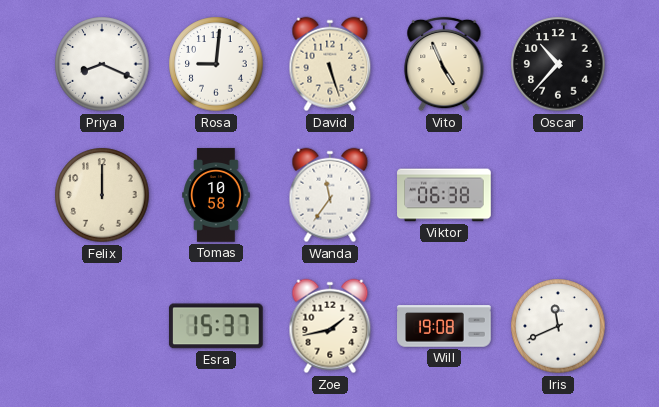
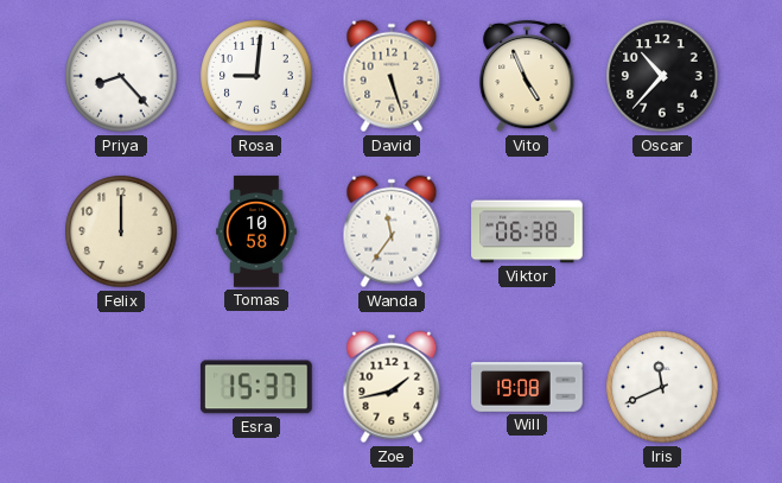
Priya: 8:19 -> 8:23
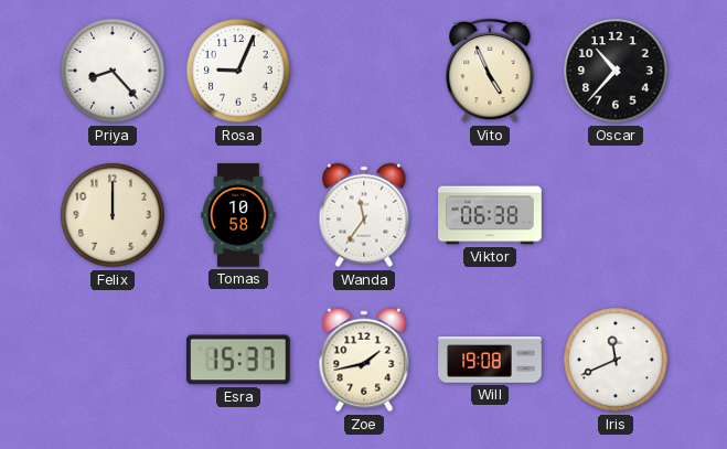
Rosa: 9:01 -> 9:04
David: 5:27 -> none
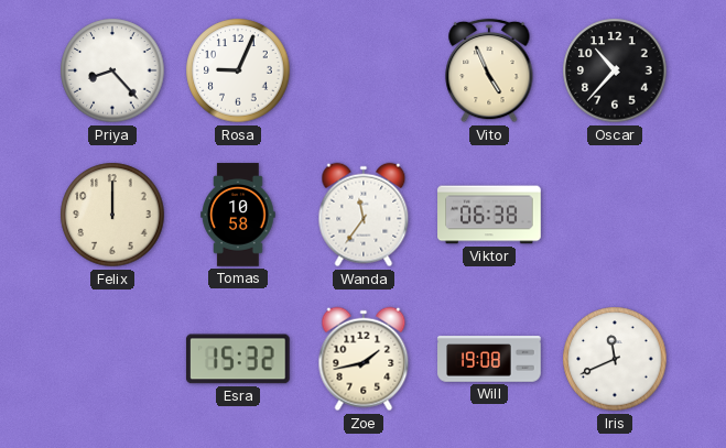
Esra: 15:37 -> 15:32
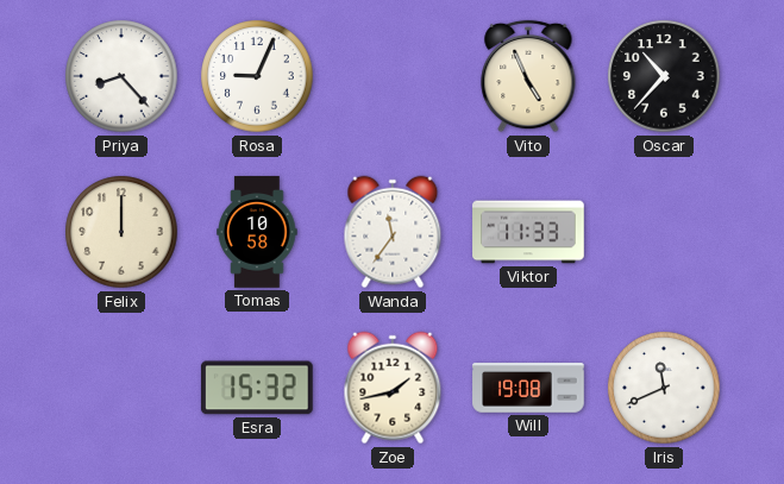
Viktor: 06:38 -> 11:33
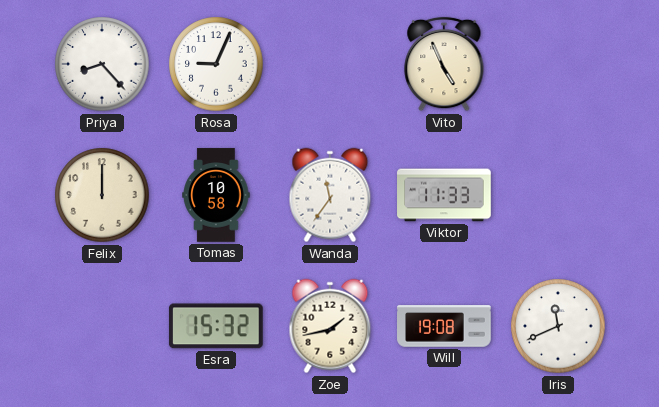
Oscar: 10:37 -> none
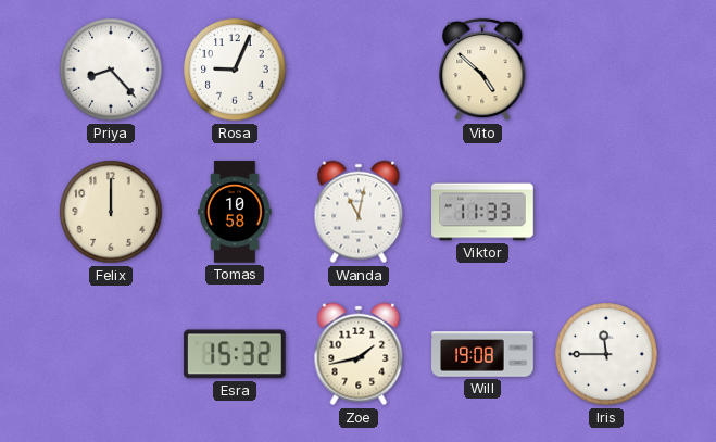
Vito: 4:56 -> 4:52
Wanda: 11:36 -> 11:02
Iris: 11:41 -> 11:45
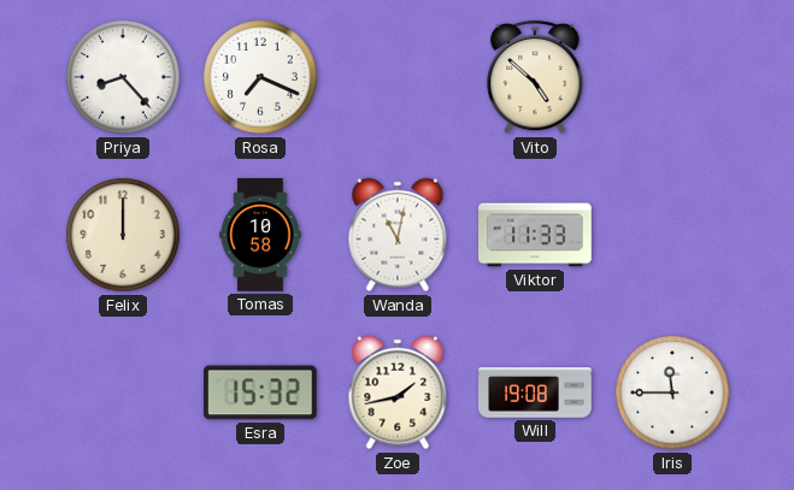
Rosa: 9:04 -> 7:19
